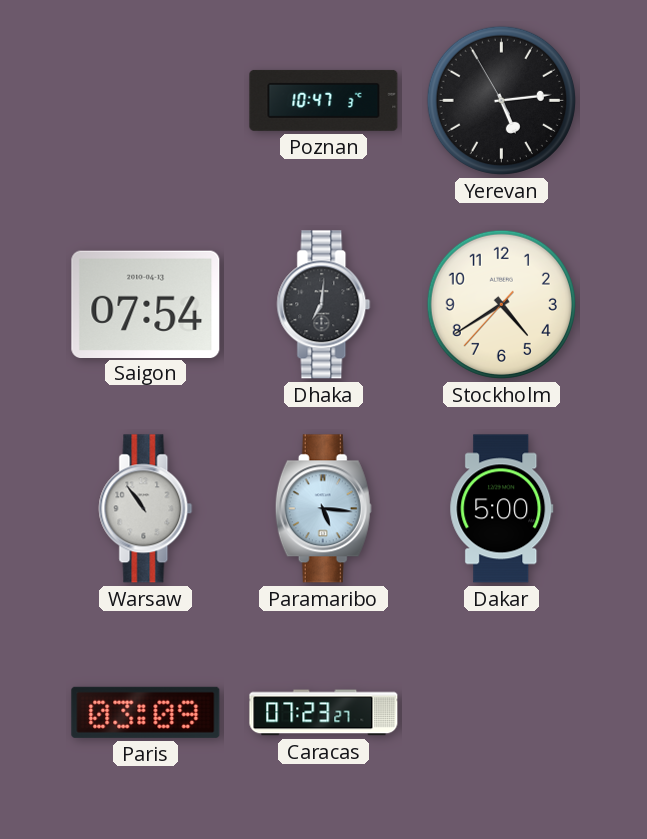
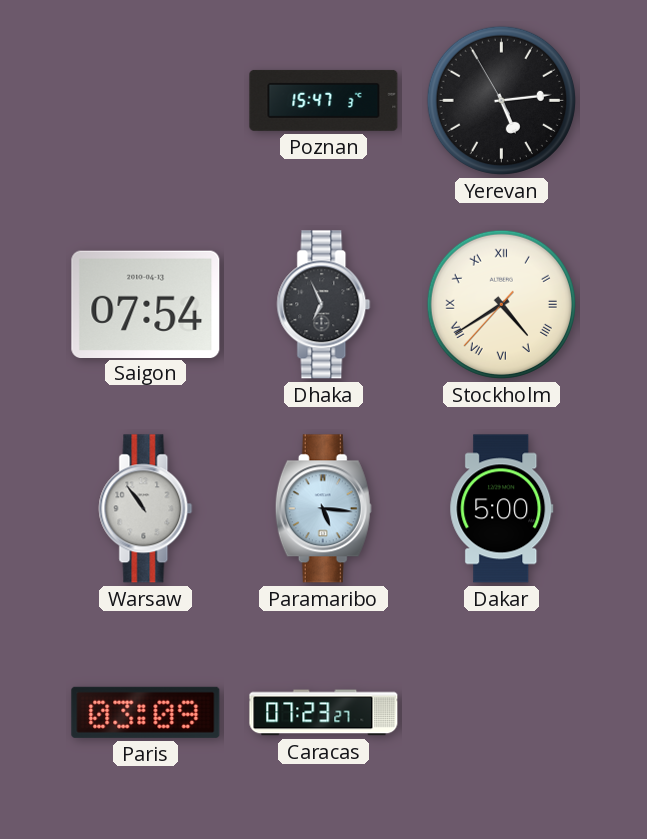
Poznan: 10:47 -> 15:47
Dhaka: 7:01 -> 6:56
Stockholm numerals: Arabic -> Roman
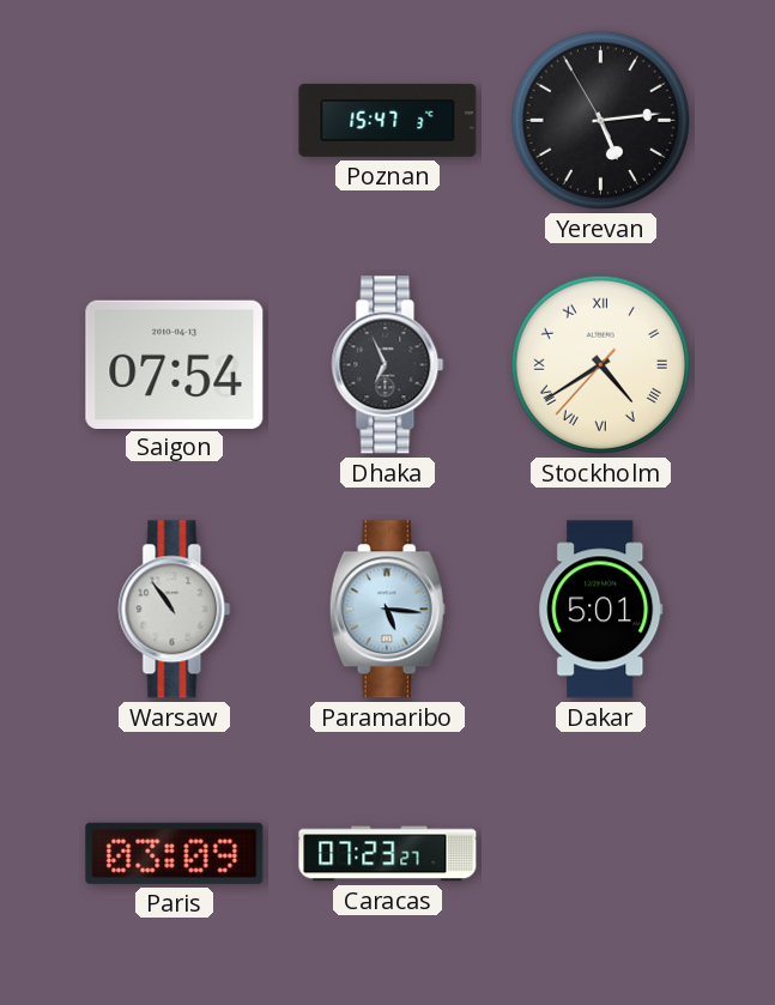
Dakar: 5:00 -> 5:01
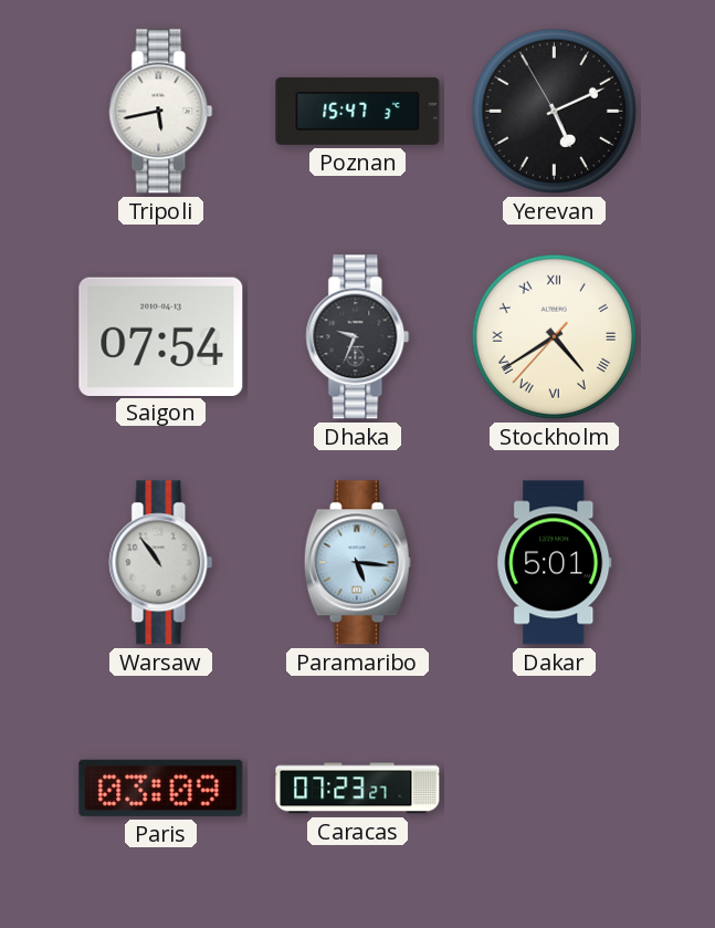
Tripoli: none -> 5:43
Yerevan: 5:13 -> 5:10
Dhaka: 6:56 -> 9:34
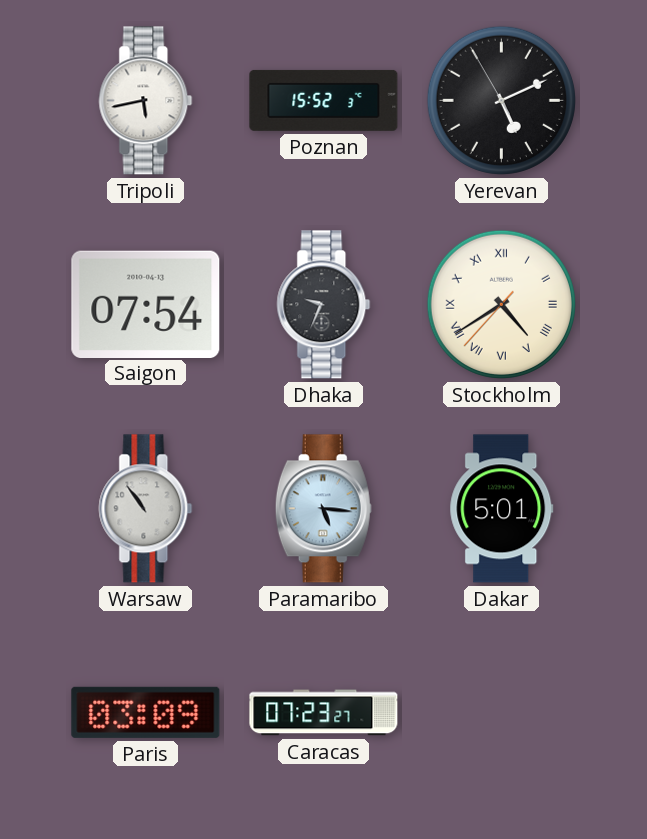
Poznan: 15:47 -> 15:52
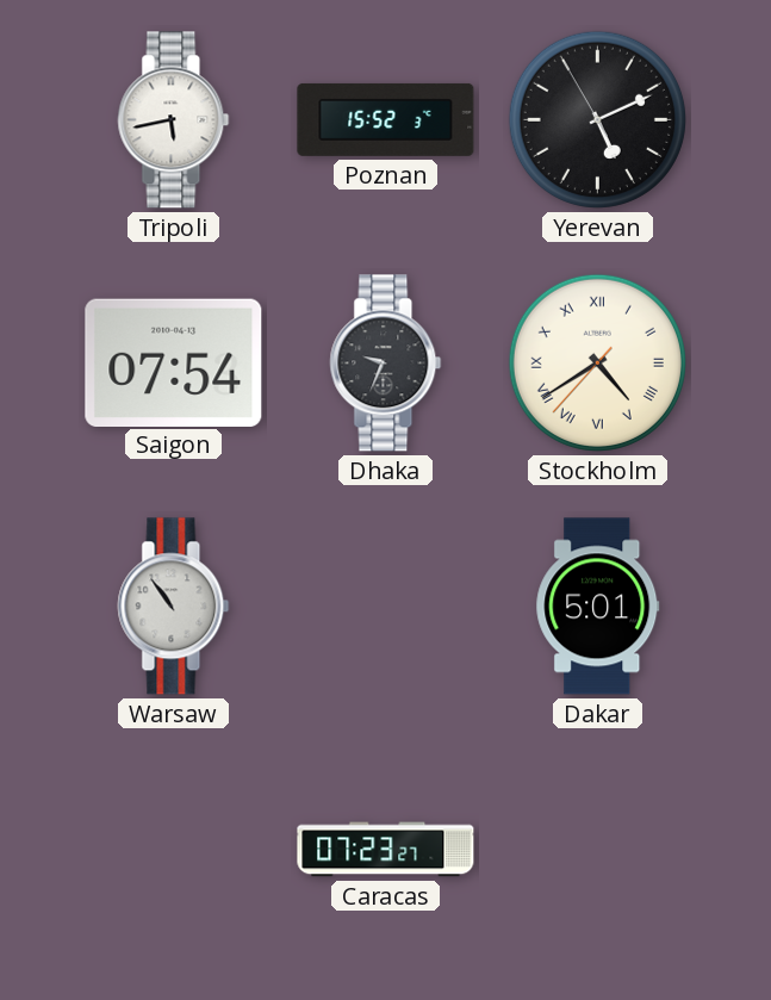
Paramaribo: 5:16 -> none
Paris: 03:09 -> none
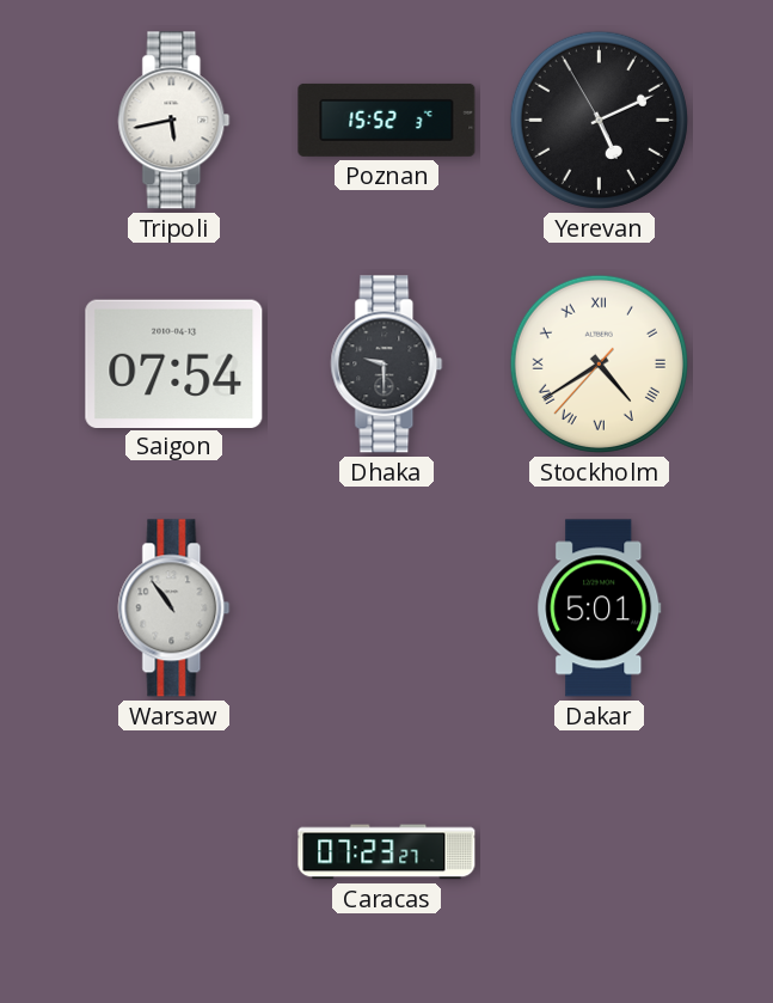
Dhaka: 9:34 -> 9:30
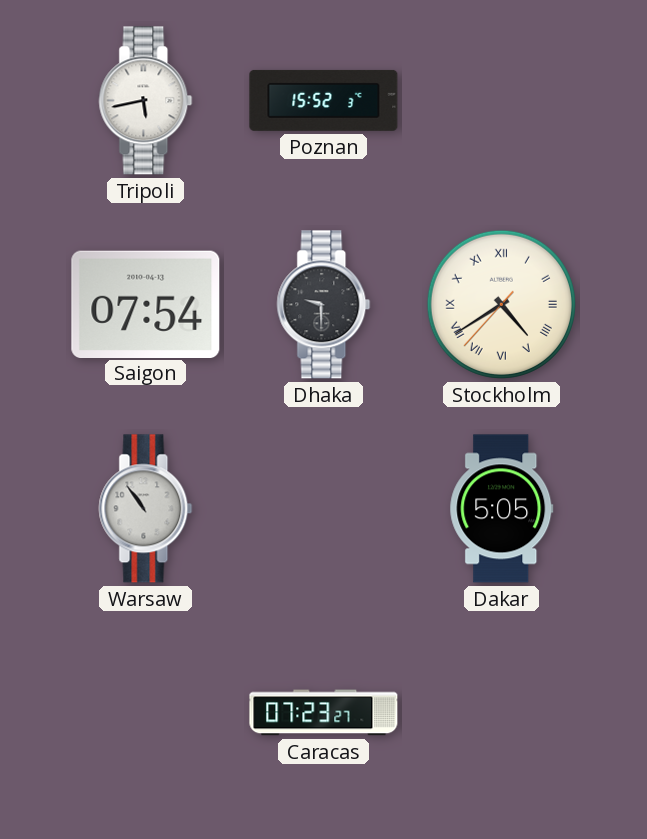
Yerevan: 5:10 -> none
Dakar: 5:01 -> 5:05
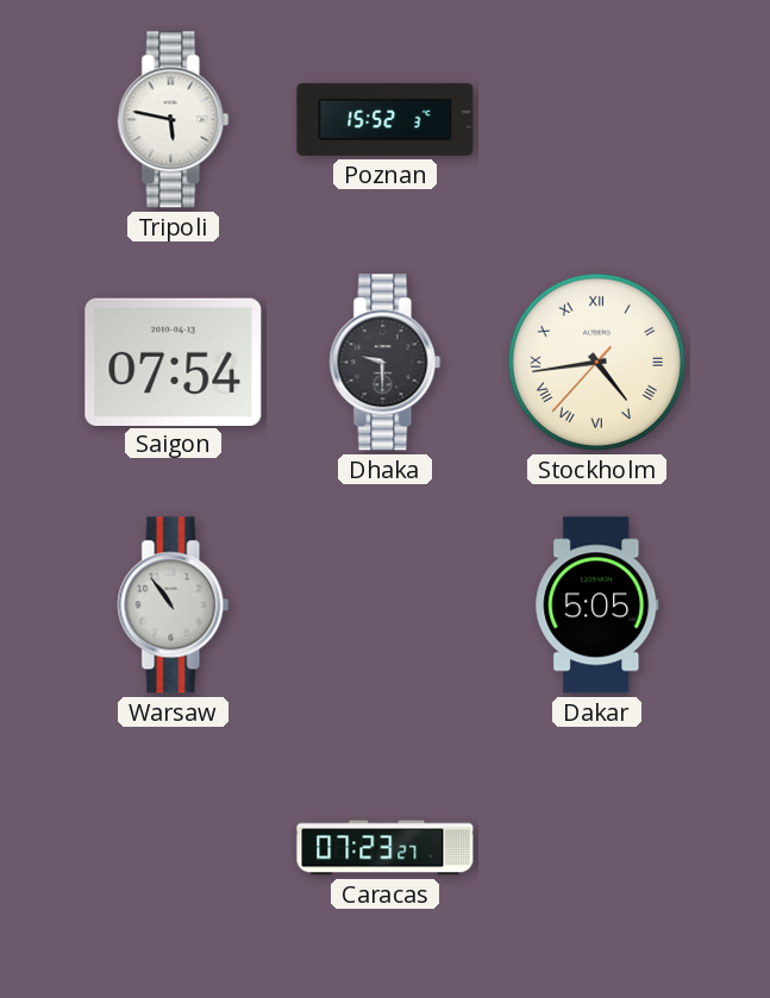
Tripoli: 5:43 -> 5:47
Stockholm: 4:39 -> 4:43
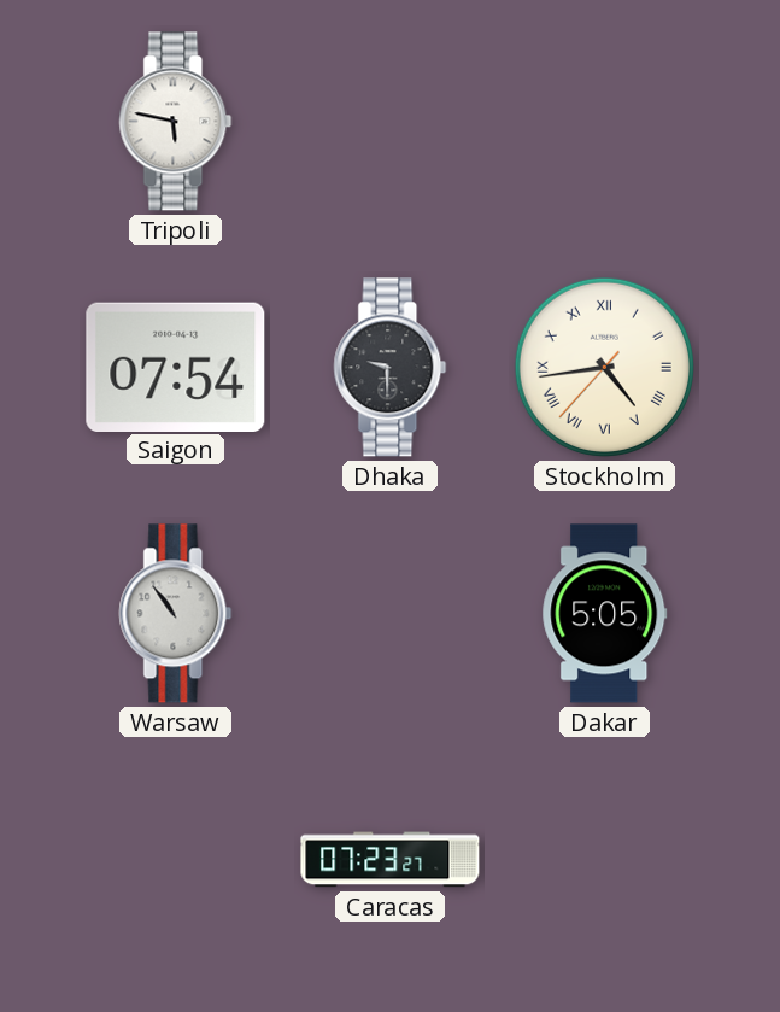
Poznan: 15:52 -> none
